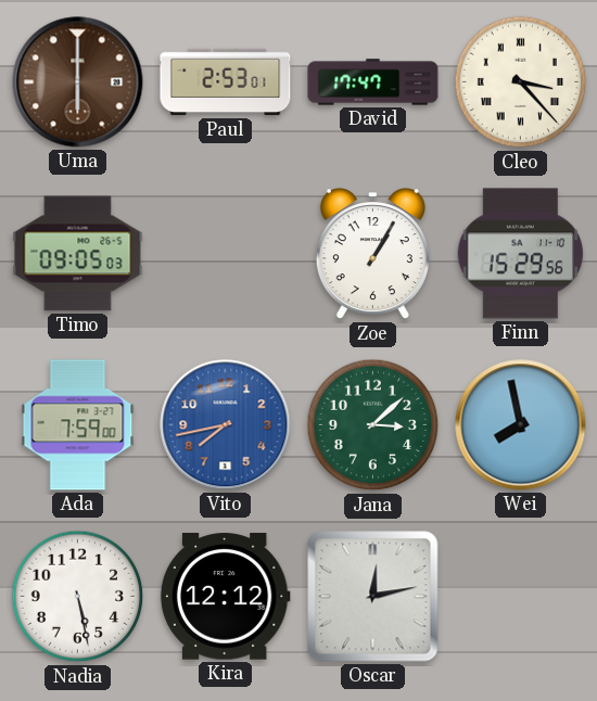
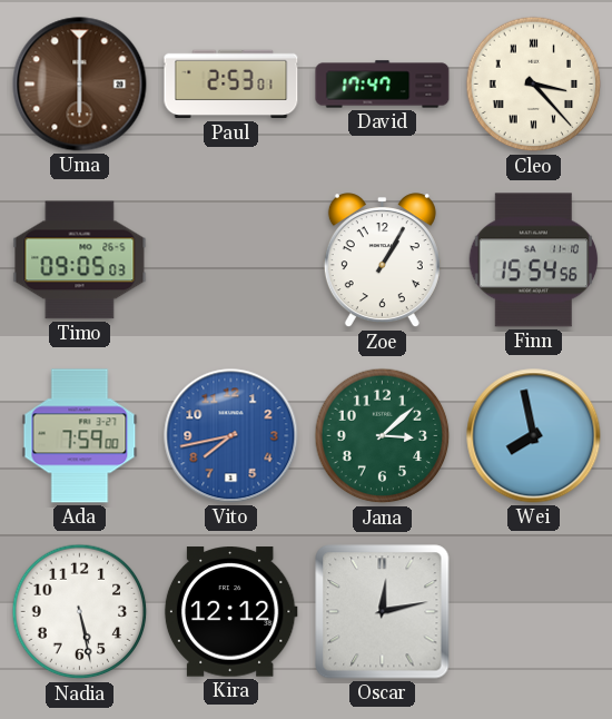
Finn: 15:29 -> 15:54
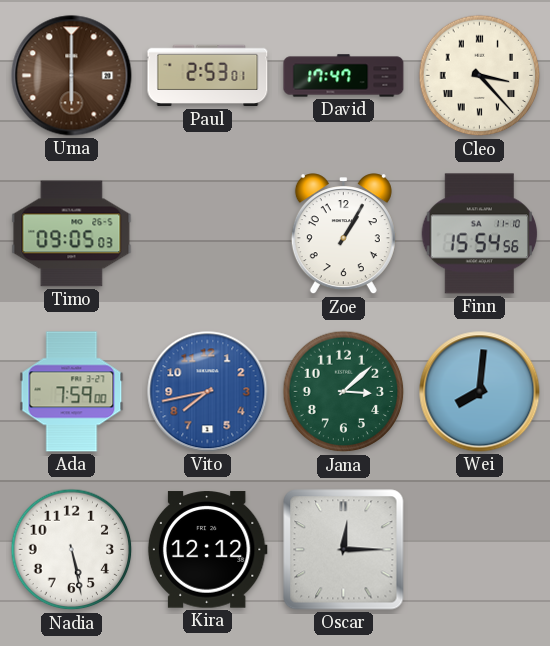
Wei: 7:58 -> 8:01
Oscar: 12:13 -> 12:15
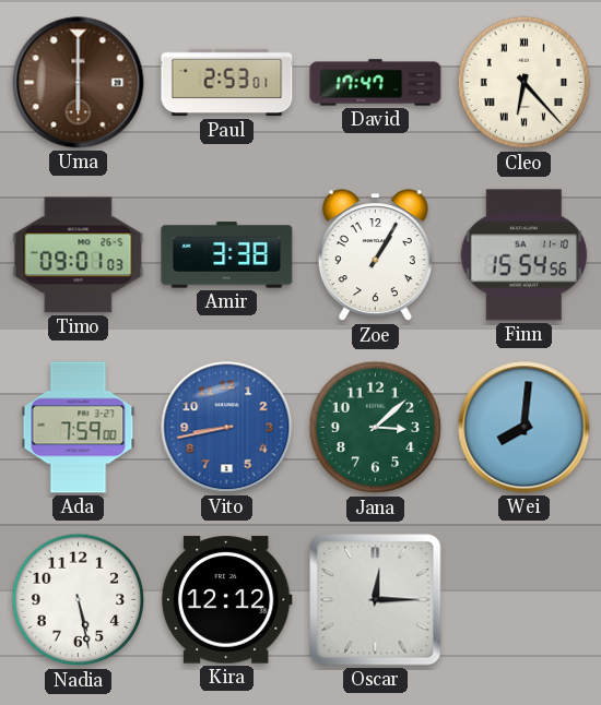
Cleo: 3:23 -> 6:23
Timo: 09:05 -> 09:01
Amir: none -> 3:38
Vito: 7:43 -> 8:43
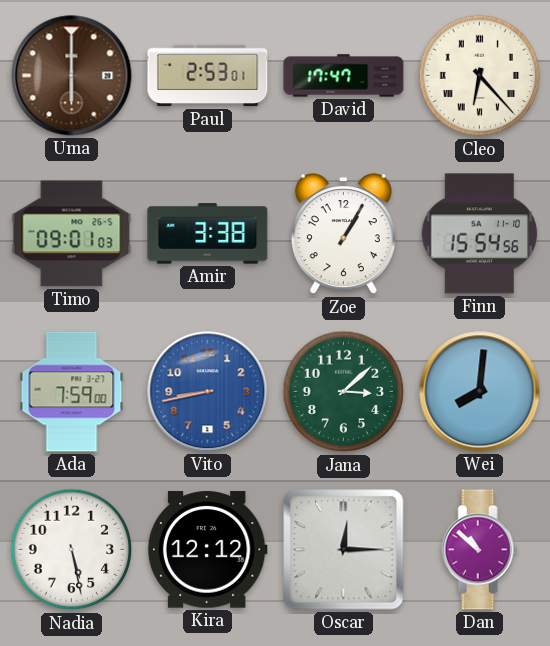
Dan: none -> 10:52
